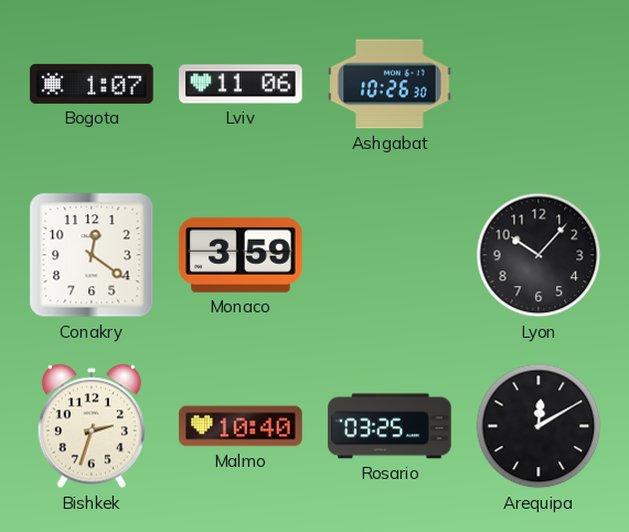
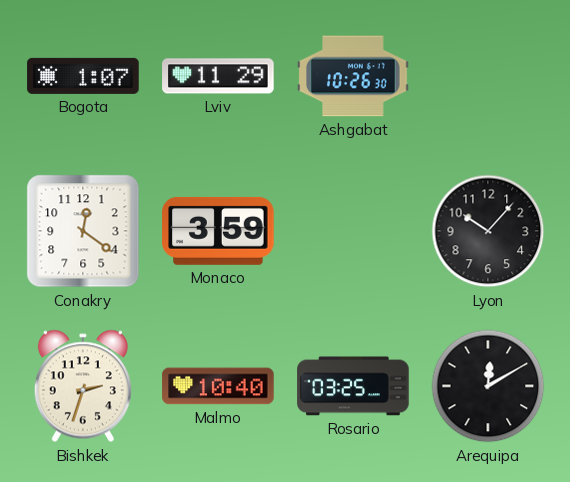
Lviv: 11:06 -> 11:29
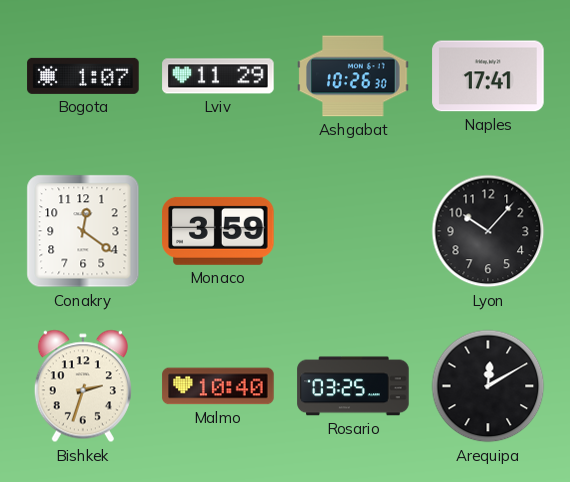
Naples: none -> 17:41
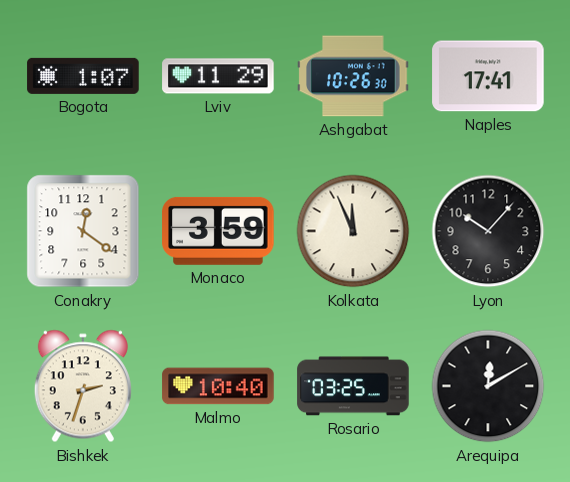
Kolkata: none -> 11:56
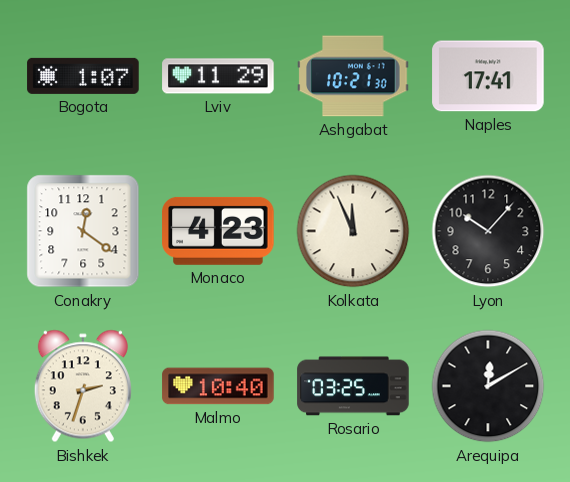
Ashgabat: 10:26 -> 10:21
Monaco: 3:59 -> 4:23
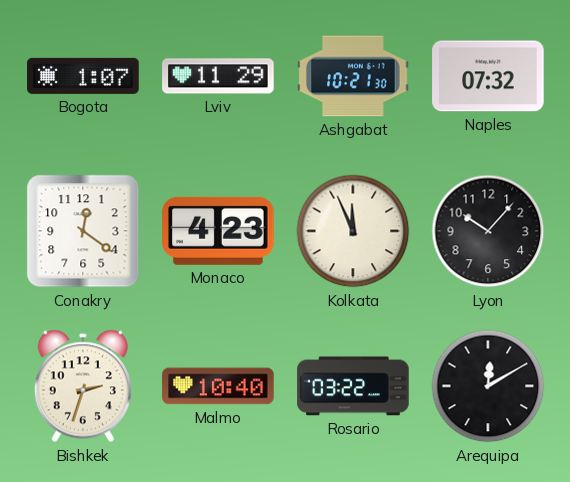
Naples: 17:41 -> 07:32
Rosario: 03:25 -> 03:22
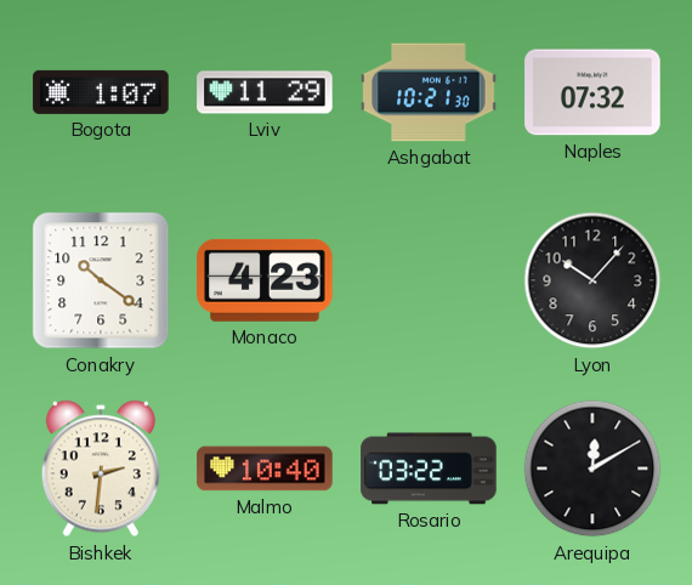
Conakry: 12:21 -> 10:21
Kolkata: 11:56 -> none
Bishkek: 2:33 -> 2:31
